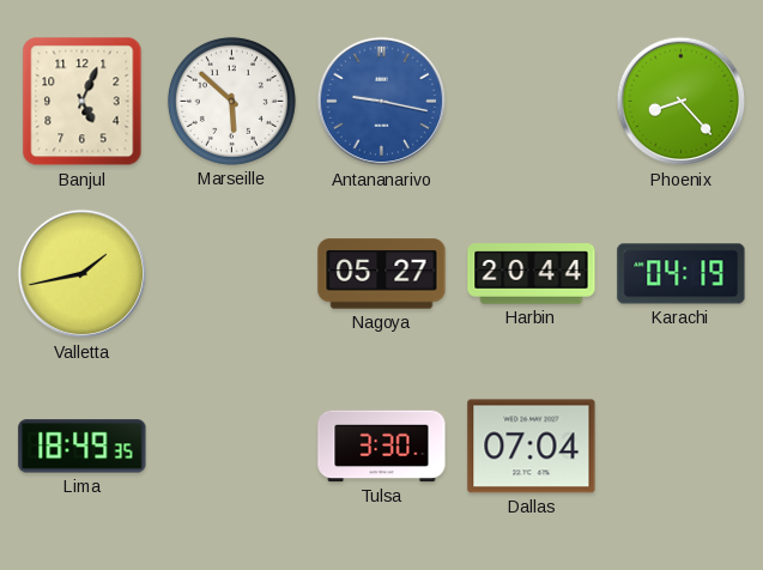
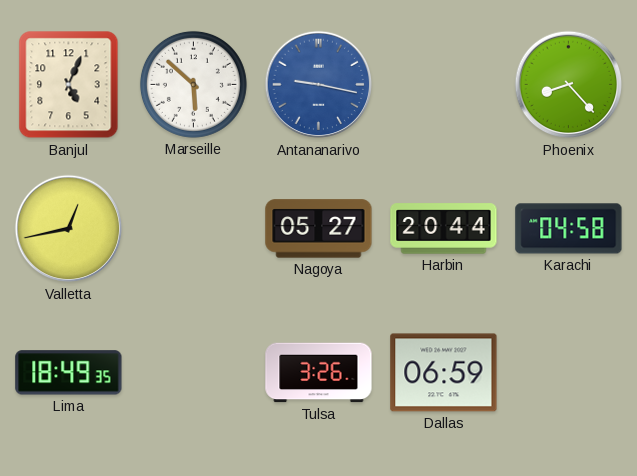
Valletta: 1:43 -> 12:43
Karachi: 04:19 -> 04:58
Tulsa: 3:30 -> 3:26
Dallas: 07:04 -> 06:59
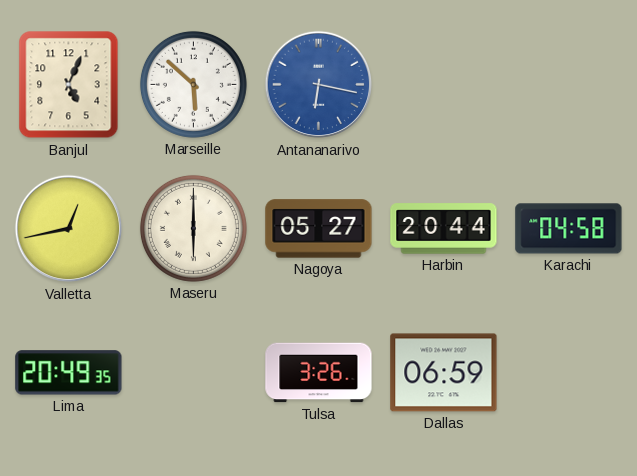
Antananarivo: 9:17 -> 6:17
Phoenix: 8:23 -> none
Maseru: none -> 6:00
Lima: 18:49 -> 20:49
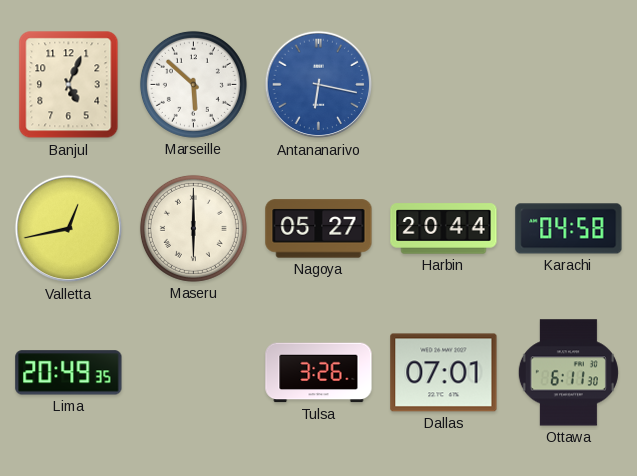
Dallas: 06:59 -> 07:01
Ottawa: none -> 6:11
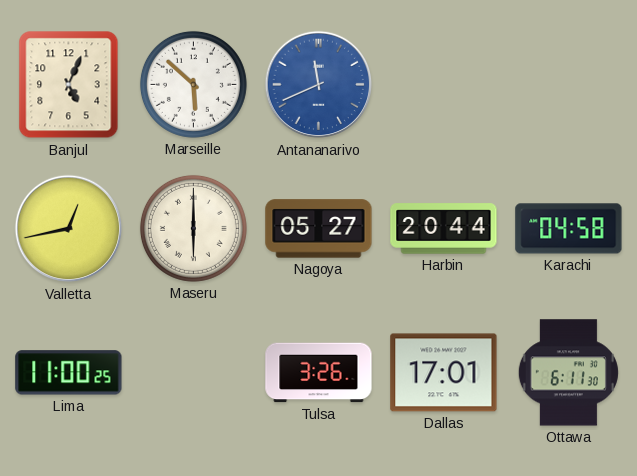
Antananarivo: 6:17 -> 11:41
Lima: 20:49 -> 11:00
Dallas: 07:01 -> 17:01
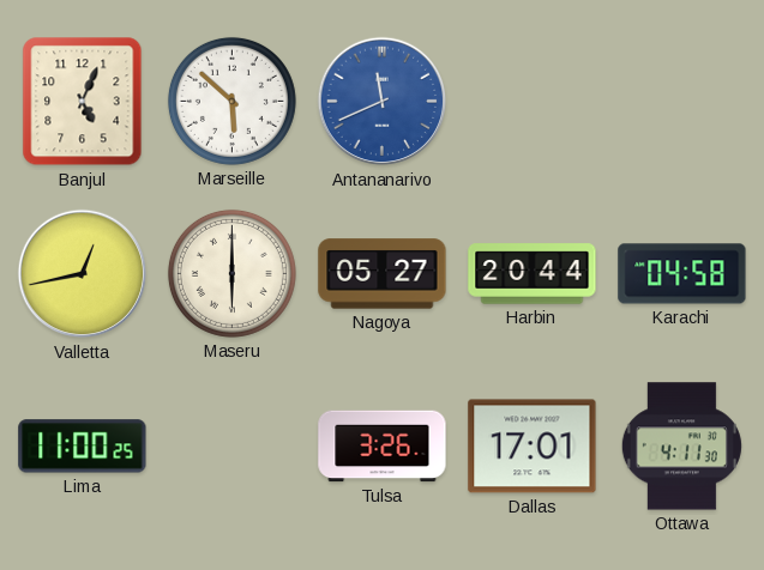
Ottawa: 6:11 -> 4:11
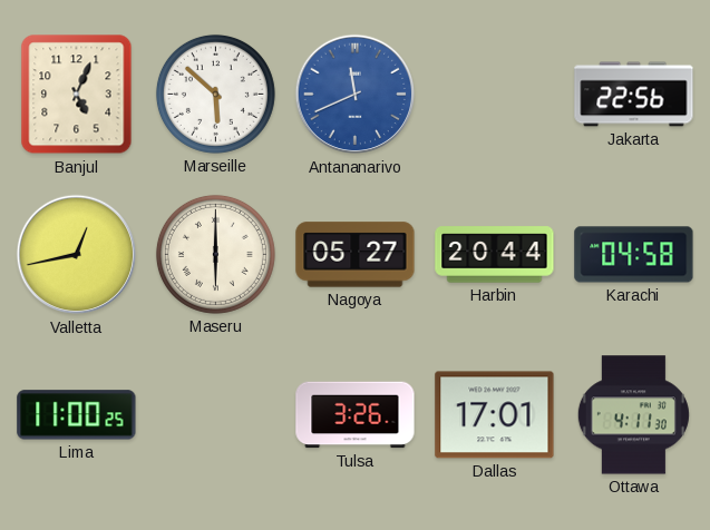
Jakarta: none -> 22:56
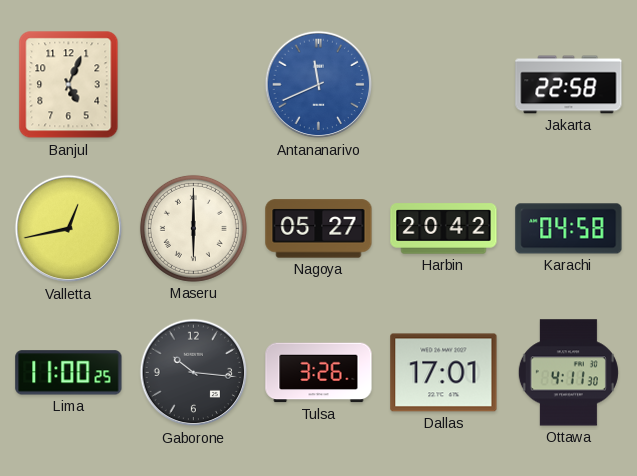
Marseille: 5:52 -> none
Jakarta: 22:56 -> 22:58
Harbin: 20:44 -> 20:42
Gaborone: none -> 10:16
